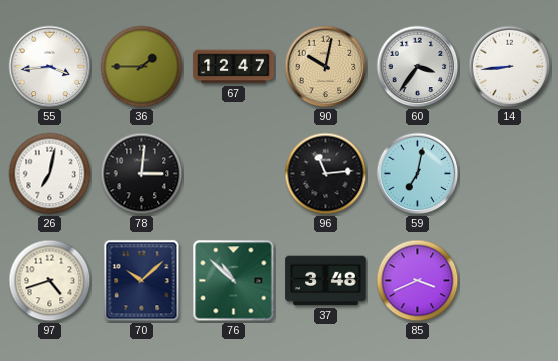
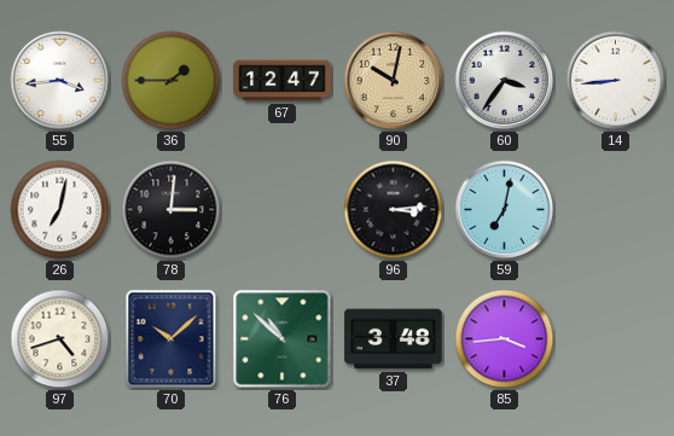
96: 11:14 -> 3:14
85: 3:41 -> 3:44
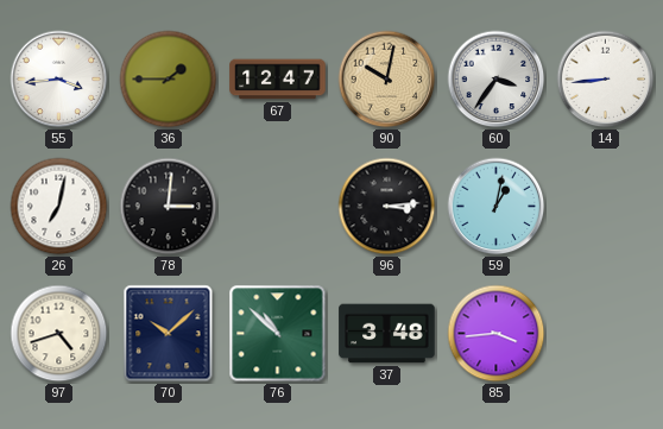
59: 7:02 -> 1:02
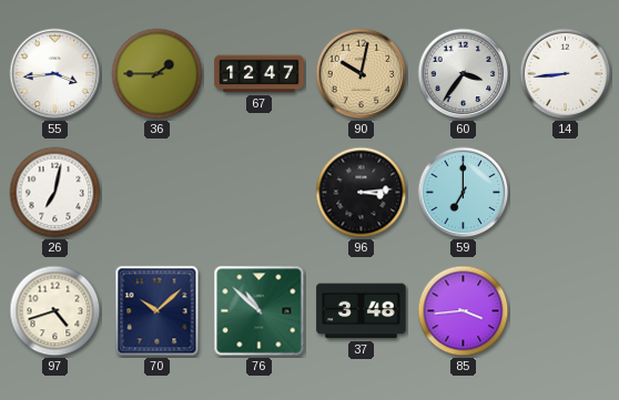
78: 3:01 -> none
59: 1:02 -> 7:00
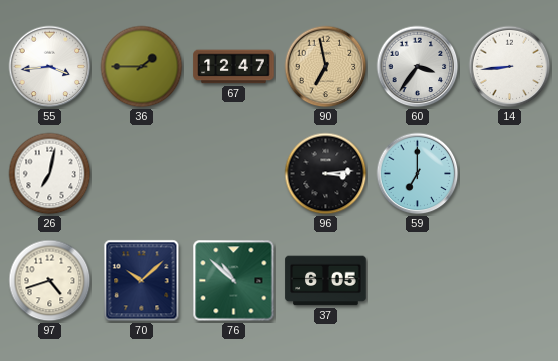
90: 10:02 -> 6:58
37: 3:48 -> 6:05
85: 3:44 -> none
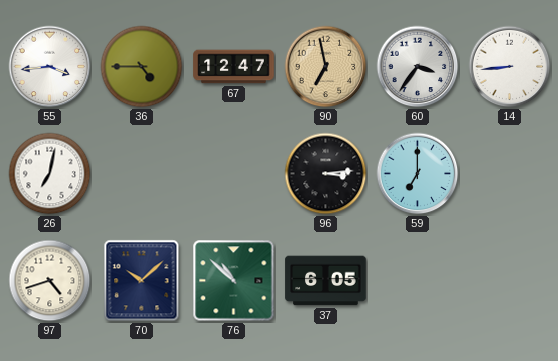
36: 1:45 -> 4:45
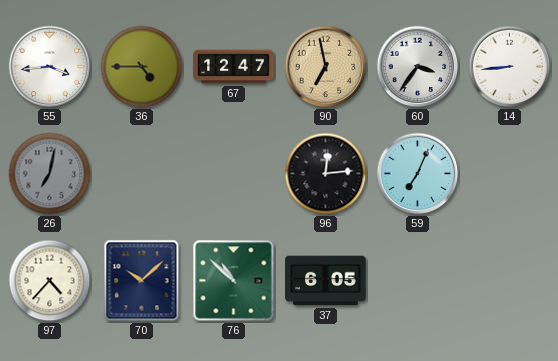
26 dial: white -> grey
96: 3:14 -> 12:14
59: 7:00 -> 7:04
97: 4:42 -> 4:37
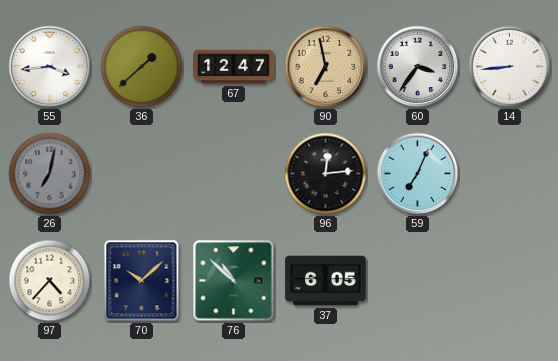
36: 4:45 -> 1:38
